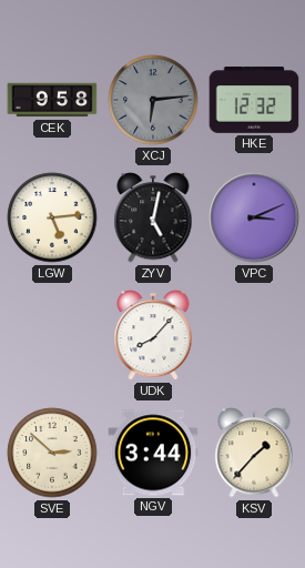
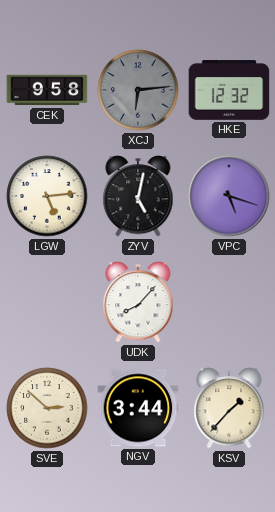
VPC: 3:11 -> 5:18
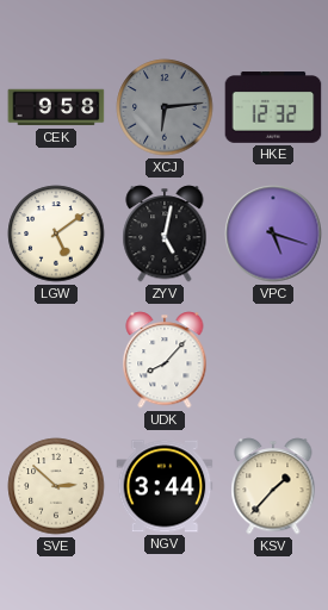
LGW: 5:14 -> 5:09
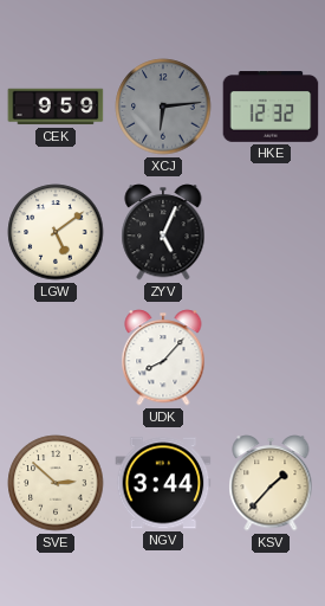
CEK: 9:58 -> 9:59
ZYV: 5:02 -> 5:04
VPC: 5:18 -> none
